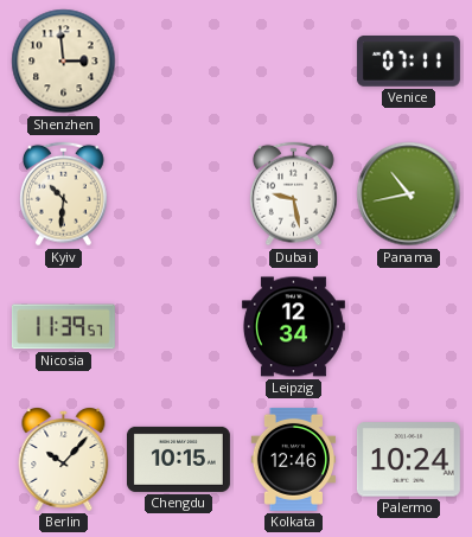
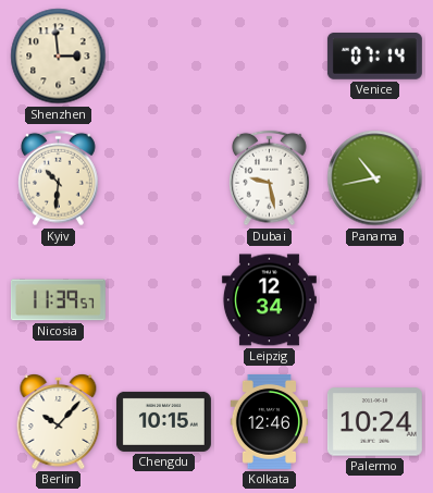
Venice: 07:11 -> 07:14
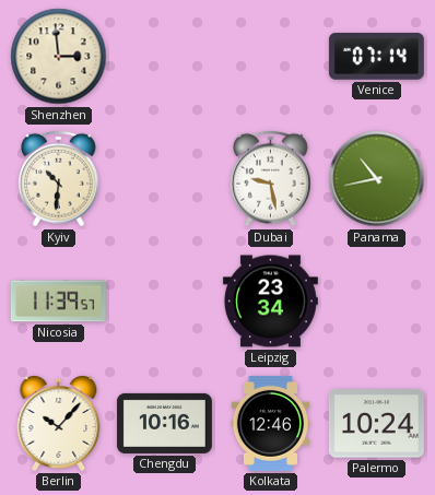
Leipzig: 12:34 -> 23:34
Chengdu: 10:15 -> 10:16
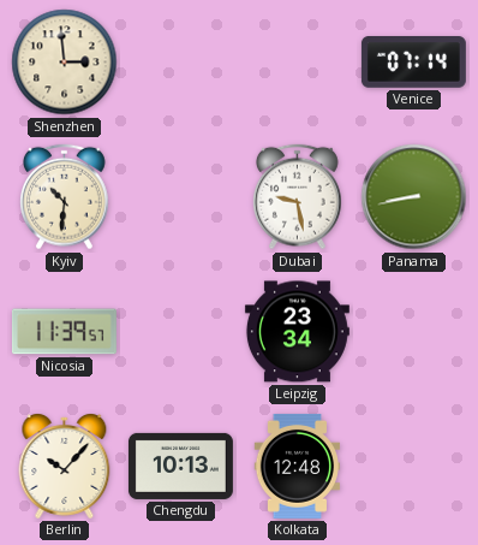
Panama: 10:43 -> 8:43
Chengdu: 10:16 -> 10:13
Kolkata: 12:46 -> 12:48
Palermo: 10:24 -> none
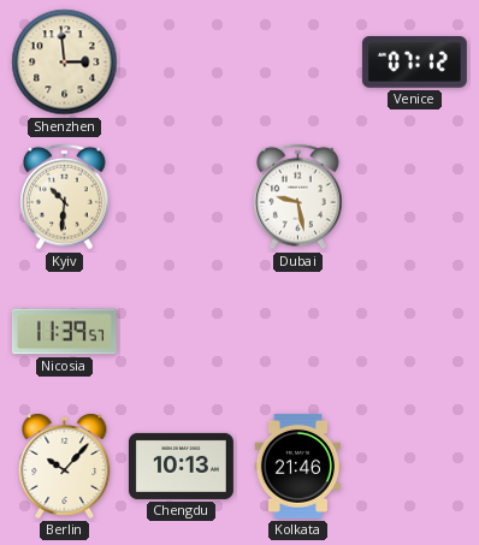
Venice: 07:14 -> 07:12
Panama: 8:43 -> none
Leipzig: 23:34 -> none
Kolkata: 12:48 -> 21:46
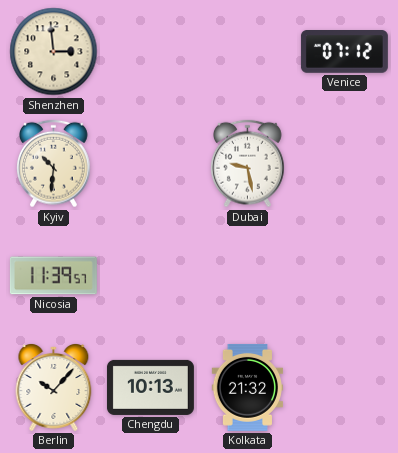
Kolkata: 21:46 -> 21:32
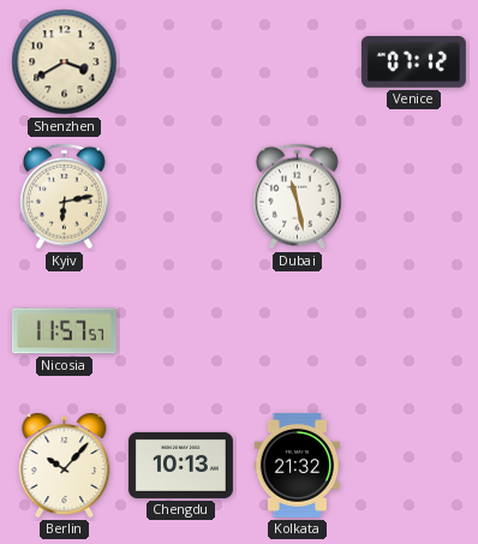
Shenzhen: 2:59 -> 3:40
Kyiv: 10:31 -> 6:13
Dubai: 9:28 -> 11:28
Nicosia: 11:39 -> 11:57
